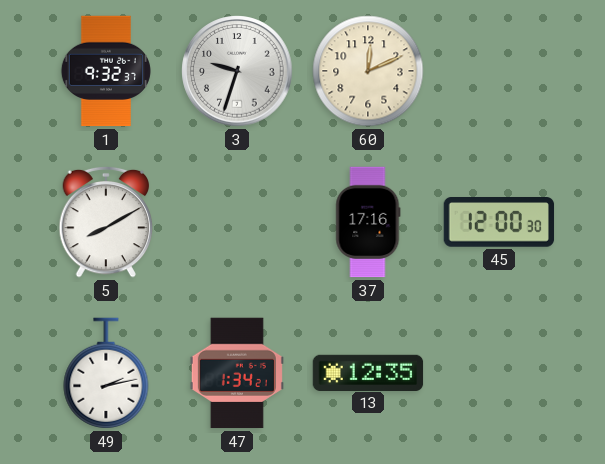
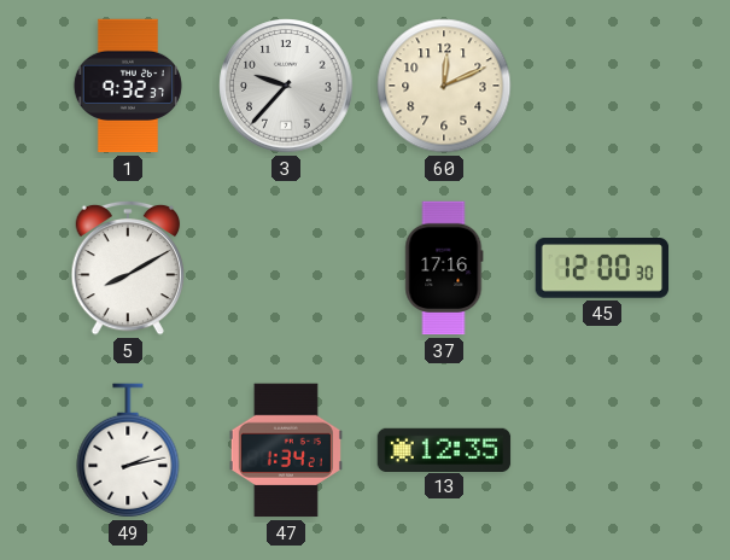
3: 9:33 -> 9:37
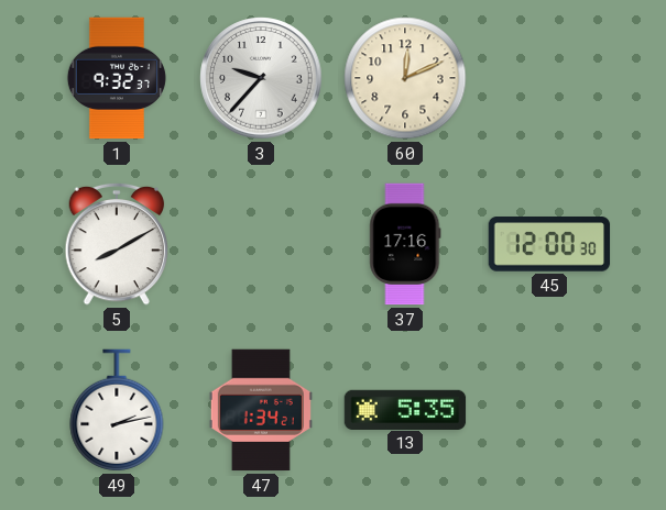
13: 12:35 -> 5:35
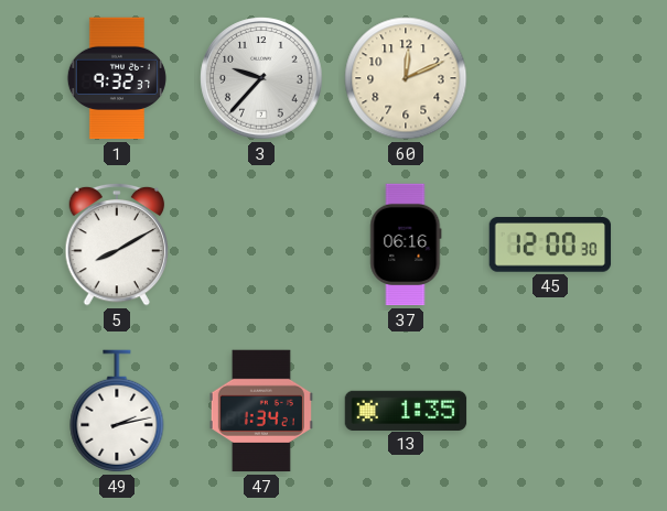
37: 17:16 -> 06:16
13: 5:35 -> 1:35
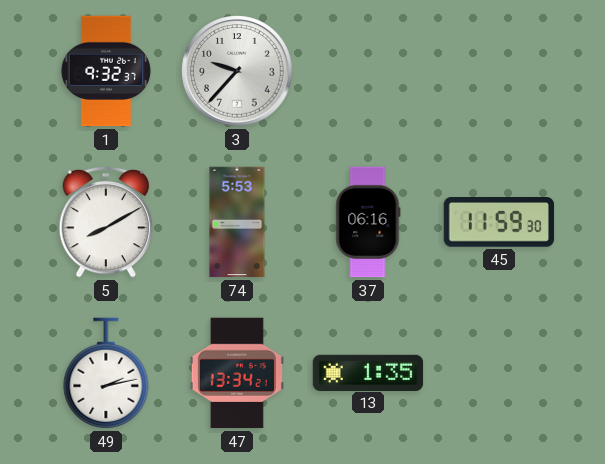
60: 12:11 -> none
74: none -> 5:53
45: 12:00 -> 11:59
47: 1:34 -> 13:34
